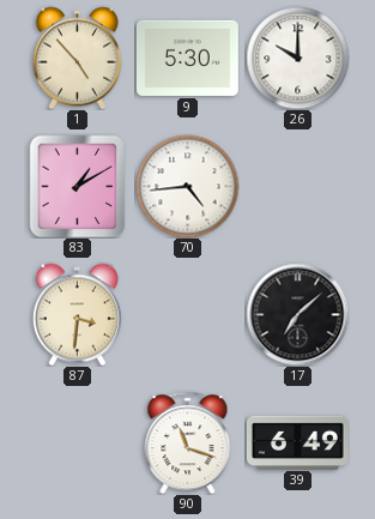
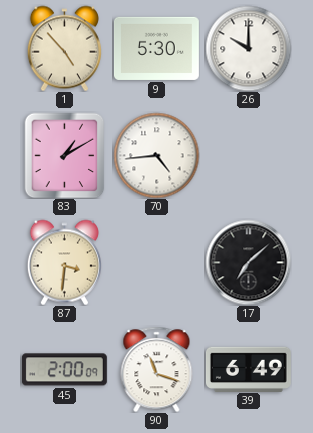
45: none -> 2:00
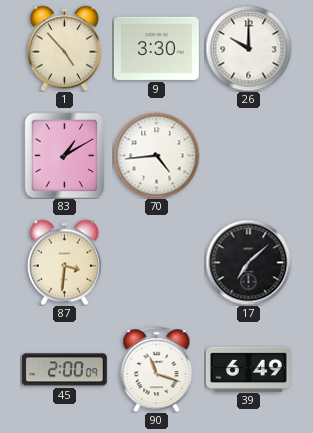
9: 5:30 -> 3:30
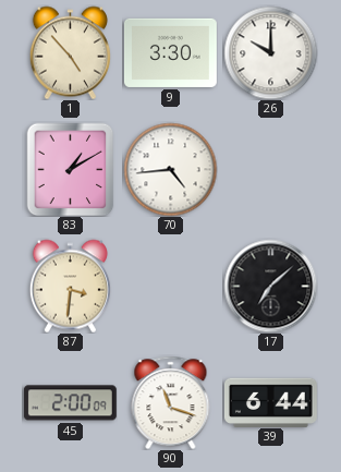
39: 6:49 -> 6:44
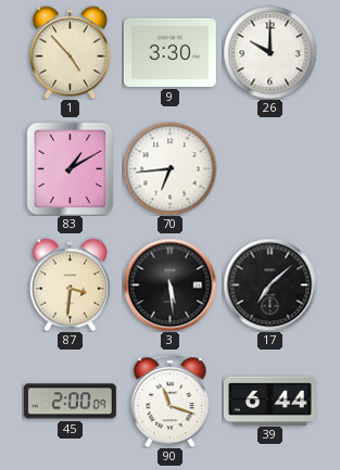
70: 4:44 -> 6:44
3: none -> 5:29
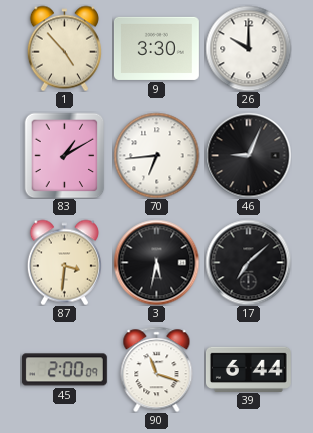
46: none -> 9:04
3: 5:29 -> 5:32
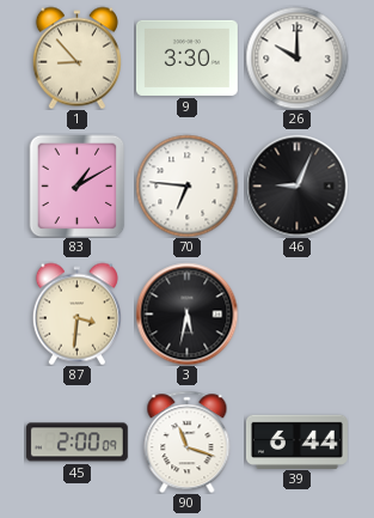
1: 4:53 -> 8:53
70: 6:44 -> 6:46
17: 7:08 -> none
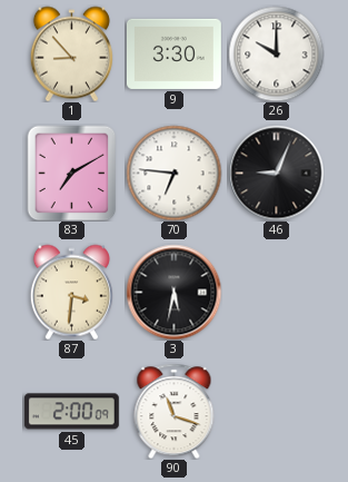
83: 1:10 -> 7:10
39: 6:44 -> none
